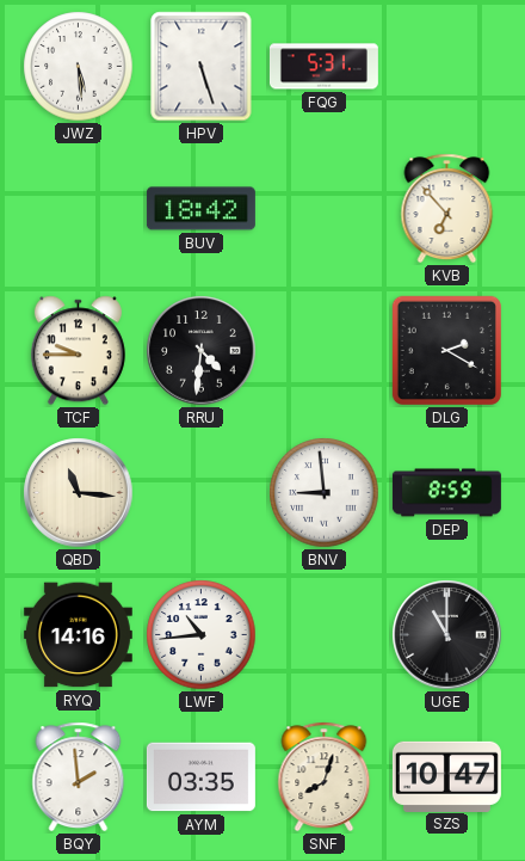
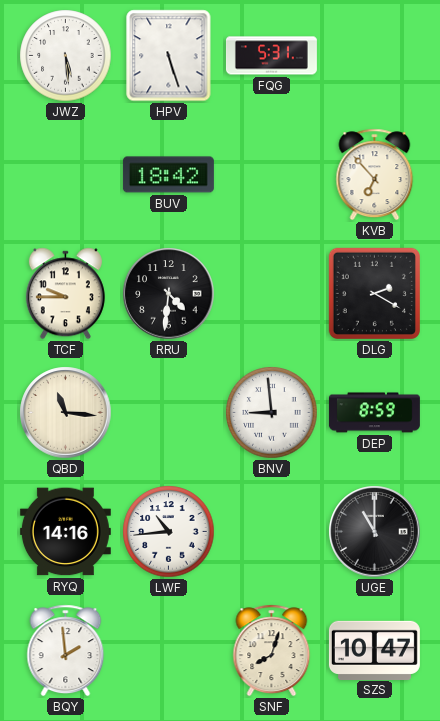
AYM: 03:35 -> none
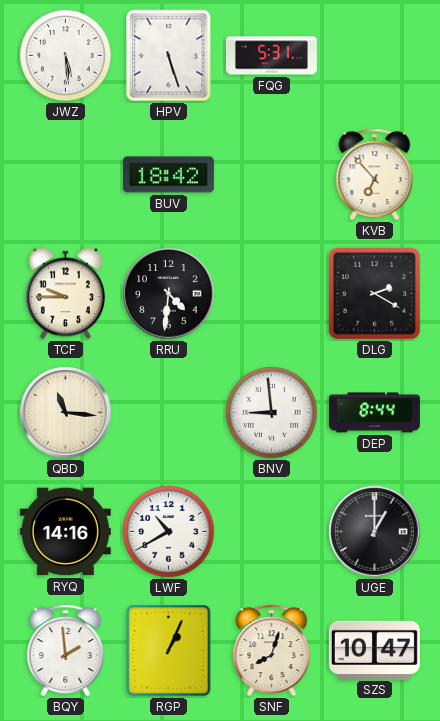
DEP: 8:59 -> 8:44
LWF: 10:44 -> 10:40
UGE: 11:00 -> 1:00
RGP: none -> 1:04
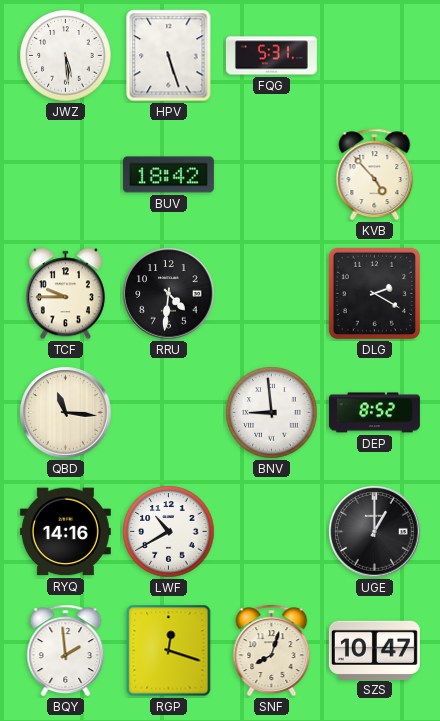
KVB: 6:53 -> 4:53
DEP: 8:44 -> 8:52
RGP: 1:04 -> 12:18
